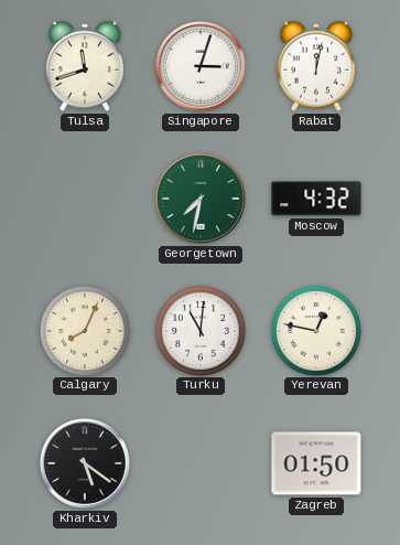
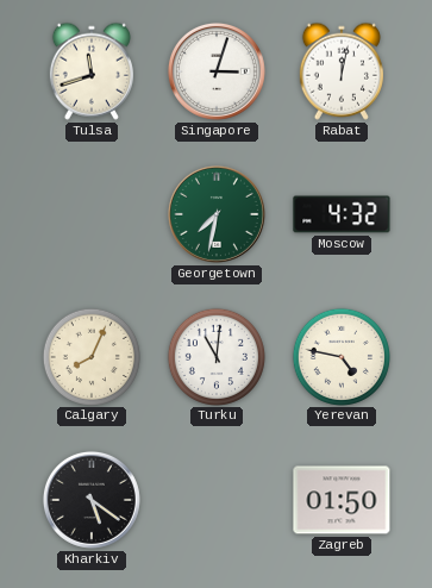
Yerevan: 12:47 -> 4:47
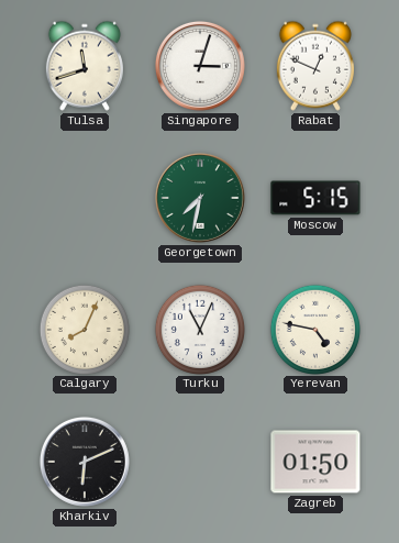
Rabat: 12:02 -> 12:49
Moscow: 4:32 -> 5:15
Turku: 11:01 -> 11:04
Kharkiv: 5:21 -> 6:11
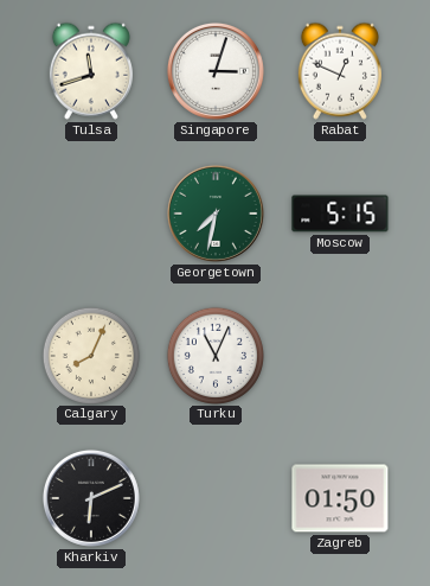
Yerevan: 4:47 -> none
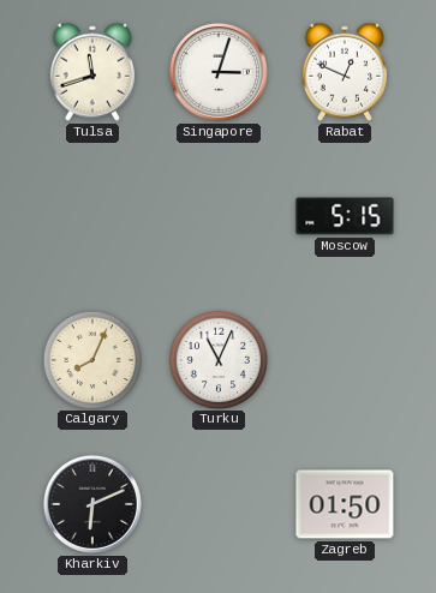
Georgetown: 7:32 -> none
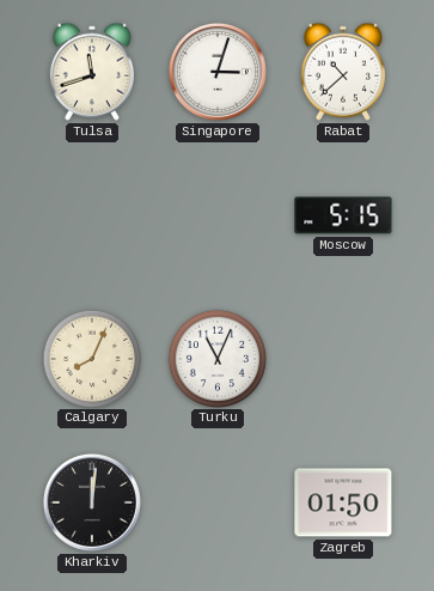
Rabat: 12:49 -> 10:38
Kharkiv: 6:11 -> 12:01
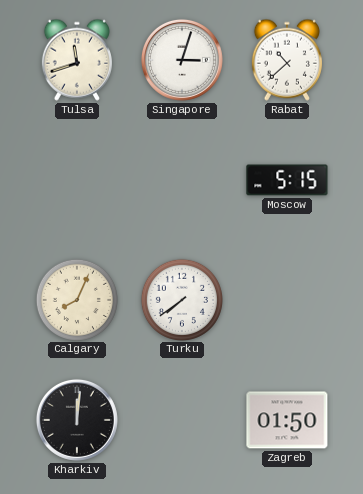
Turku: 11:04 -> 7:39
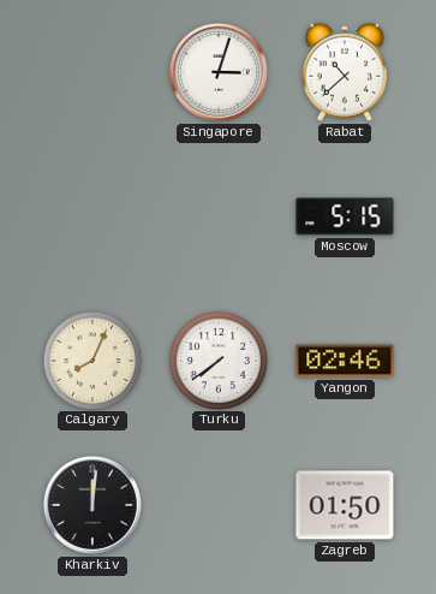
Tulsa: 11:42 -> none
Yangon: none -> 02:46
